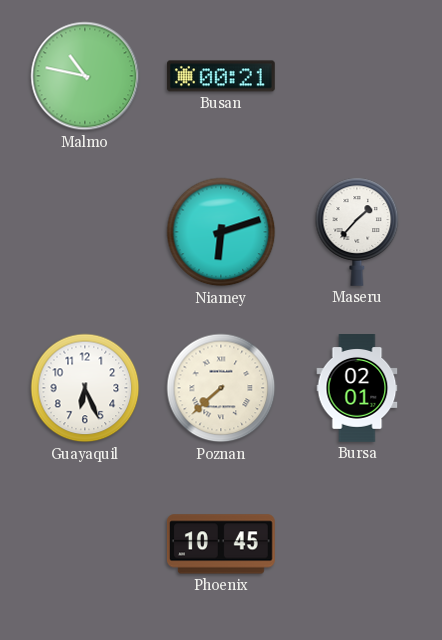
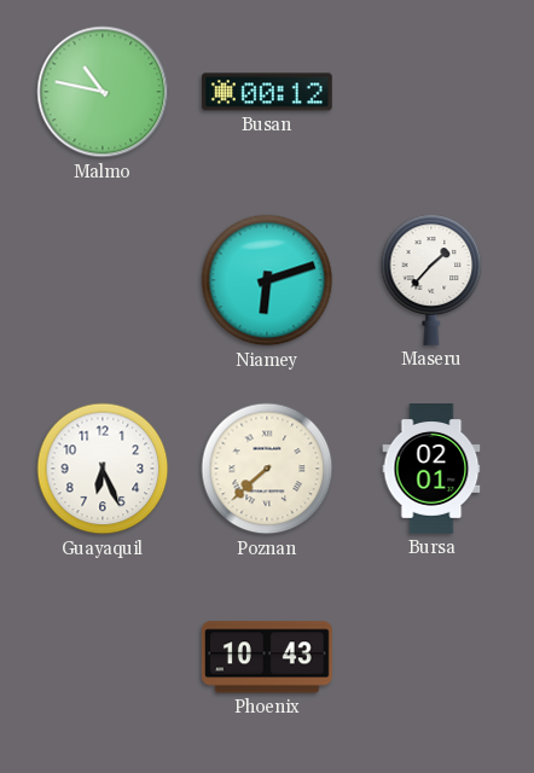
Busan: 00:21 -> 00:12
Phoenix: 10:45 -> 10:43
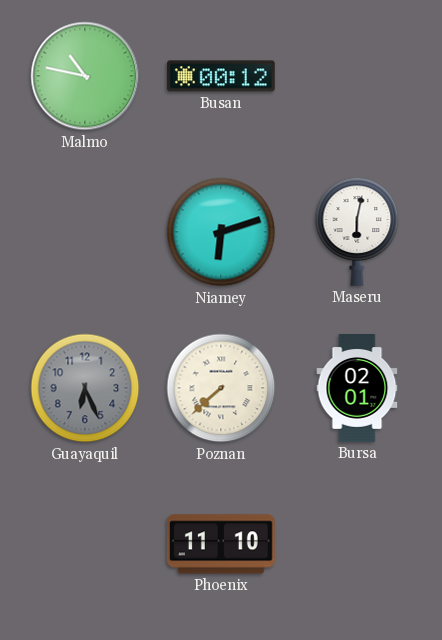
Maseru: 1:37 -> 6:02
Guayaquil dial: white -> grey
Phoenix: 10:43 -> 11:10
